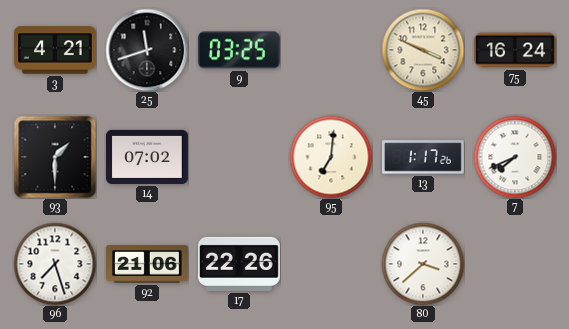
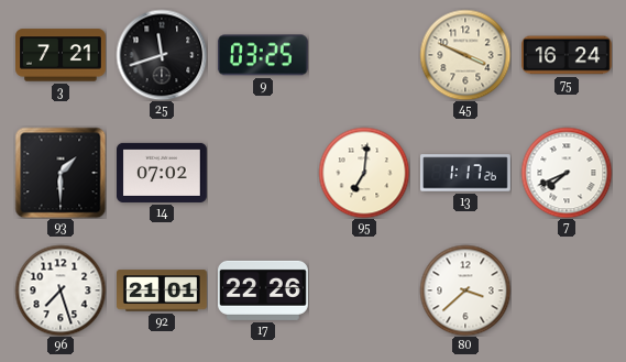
3: 4:21 -> 7:21
92: 21:06 -> 21:01
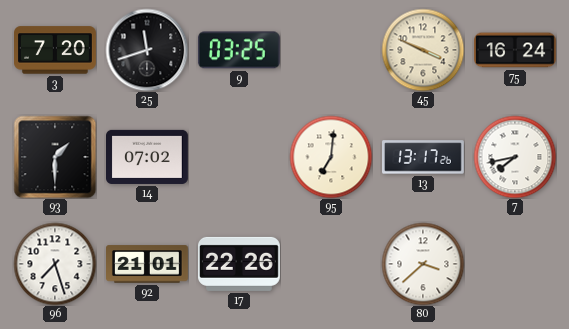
3: 7:21 -> 7:20
13: 1:17 -> 13:17
7: 7:41 -> 7:43
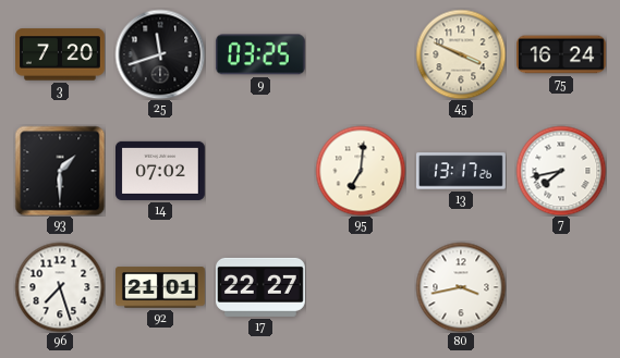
17: 22:26 -> 22:27
80: 3:38 -> 3:43
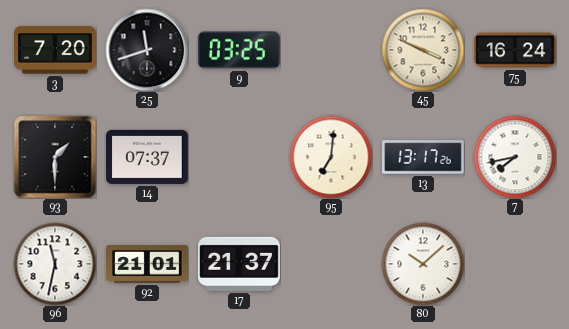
14: 07:02 -> 07:37
96: 7:27 -> 11:32
17: 22:27 -> 21:37
80: 3:43 -> 10:08
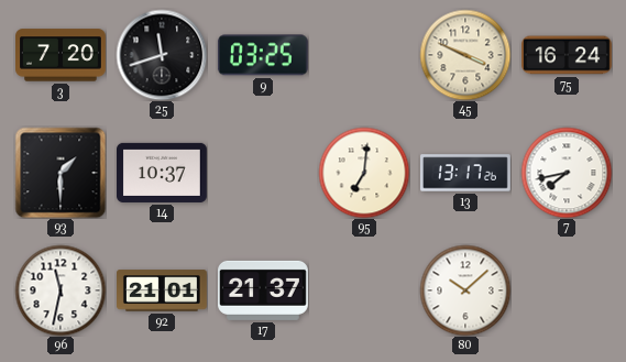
14: 07:37 -> 10:37
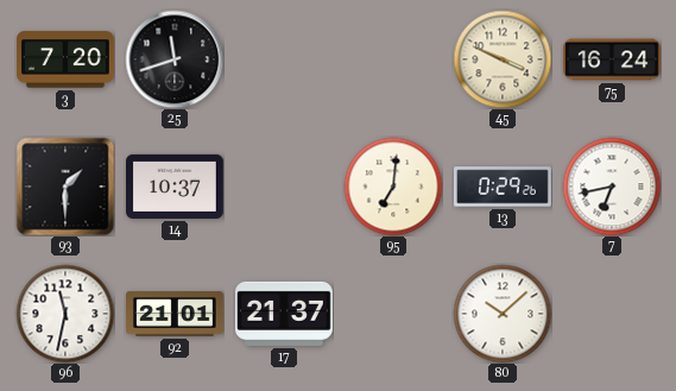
9: 03:25 -> none
13: 13:17 -> 0:29
7: 7:43 -> 6:43
